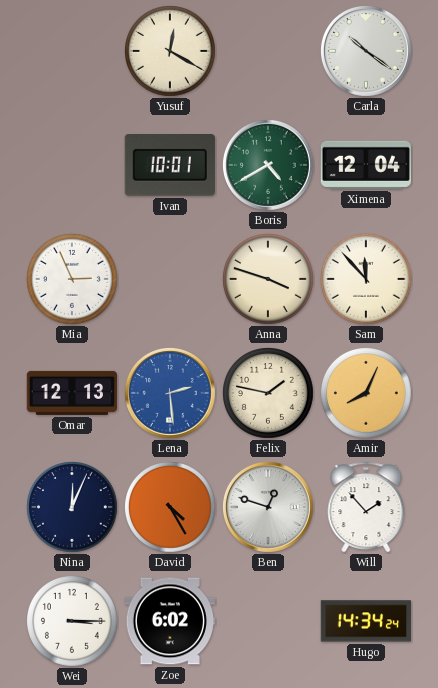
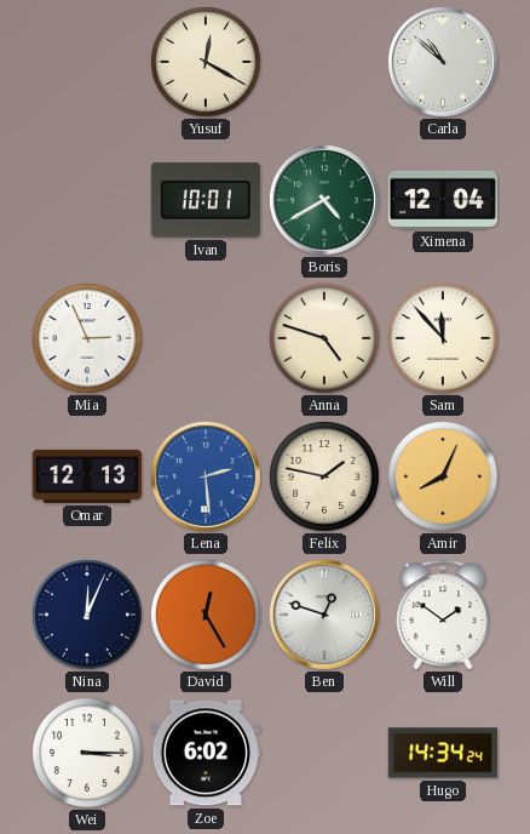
Carla: 10:21 -> 10:52
Anna: 3:48 -> 4:48
David: 4:25 -> 12:25
Will: 1:53 -> 1:51
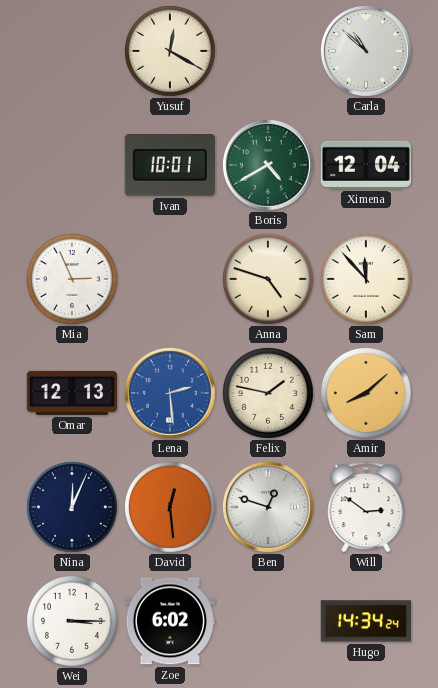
Amir: 8:04 -> 8:08
David: 12:25 -> 12:29
Will: 1:51 -> 2:51
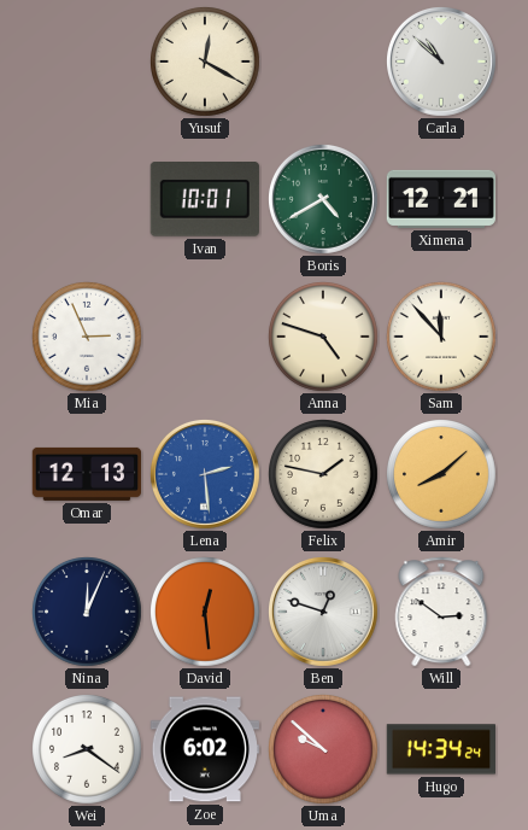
Ximena: 12:04 -> 12:21
Wei: 3:15 -> 8:21
Uma: none -> 9:52
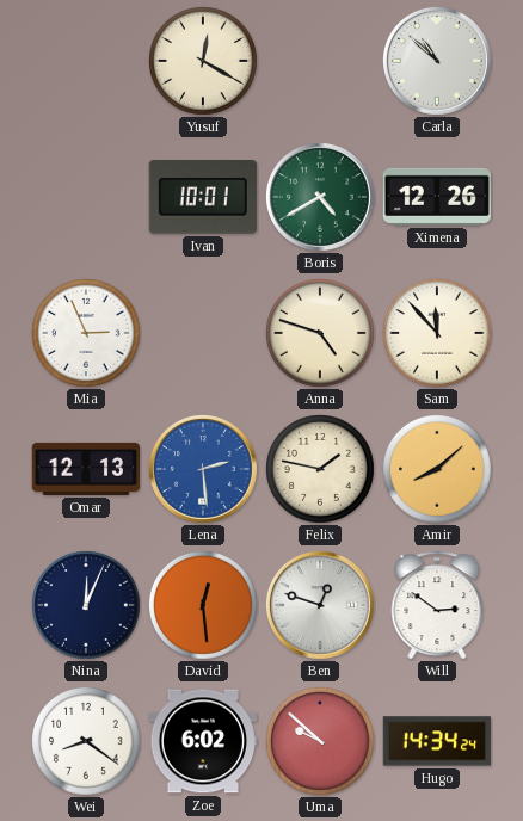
Ximena: 12:21 -> 12:26
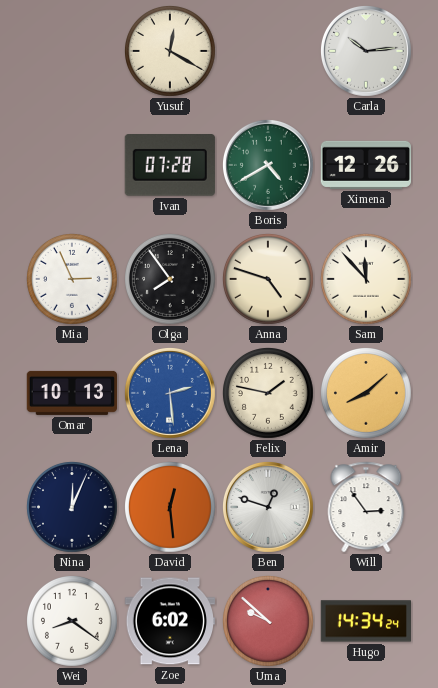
Carla: 10:52 -> 10:14
Ivan: 10:01 -> 07:28
Olga: none -> 7:54
Omar: 12:13 -> 10:13
Will: 2:51 -> 2:54
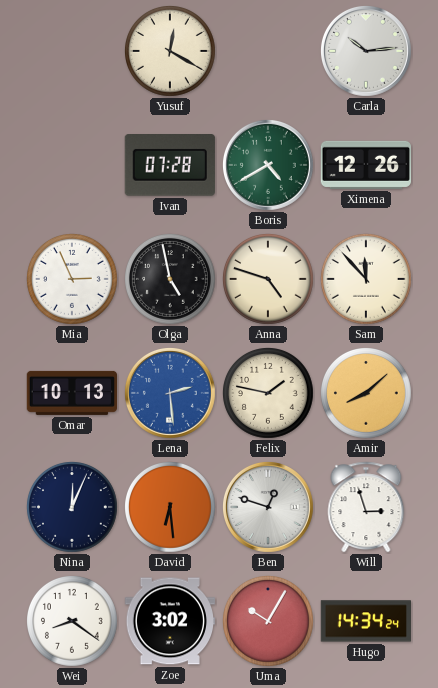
Olga: 7:54 -> 4:58
David: 12:29 -> 6:29
Will: 2:54 -> 2:57
Zoe: 6:02 -> 3:02
Uma: 9:52 -> 10:05
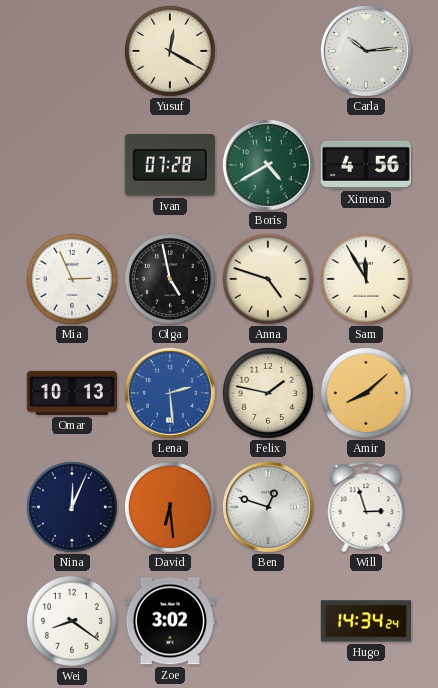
Ximena: 12:26 -> 4:56
Sam: 11:53 -> 11:55
Uma: 10:05 -> none
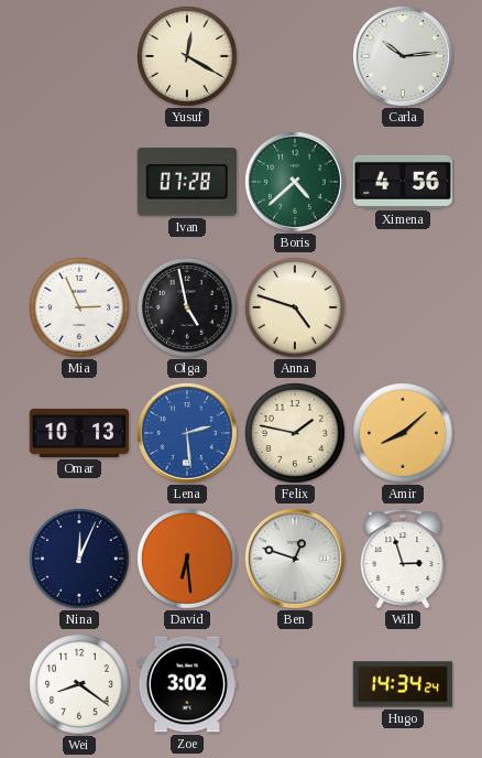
Boris: 4:40 -> 4:38
Sam: 11:55 -> none
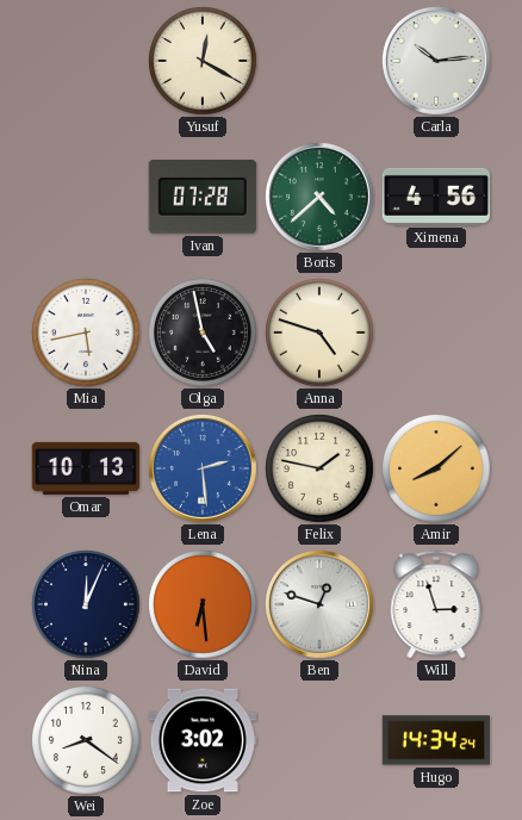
Mia: 2:56 -> 5:43
